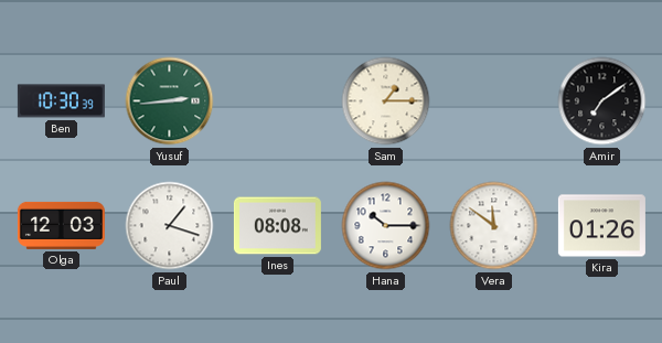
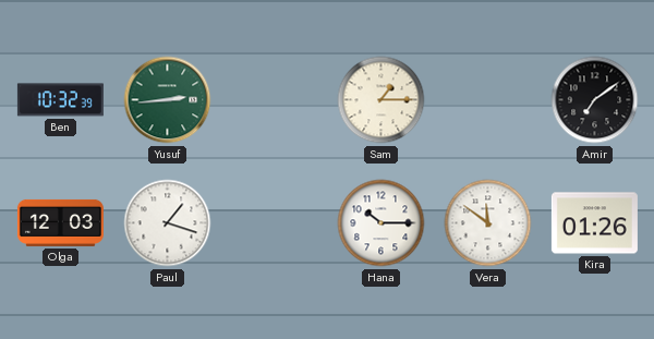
Ben: 10:30 -> 10:32
Ines: 08:08 -> none
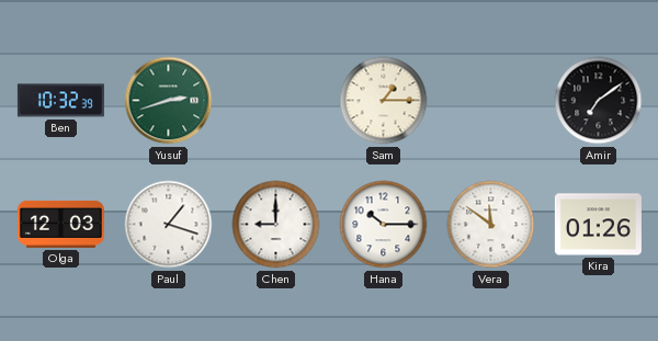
Yusuf: 2:44 -> 2:42
Chen: none -> 9:00
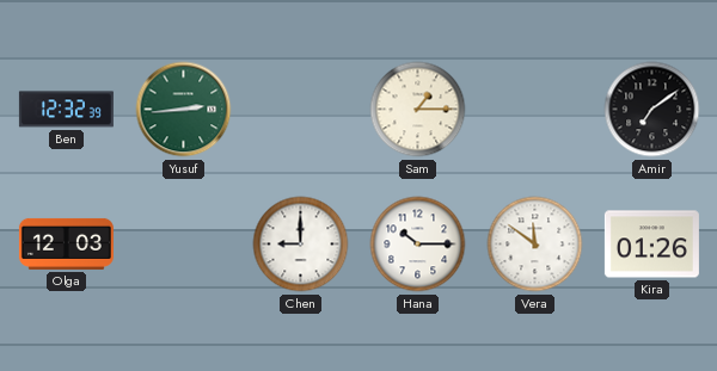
Ben: 10:32 -> 12:32
Yusuf: 2:42 -> 2:44
Paul: 1:18 -> none
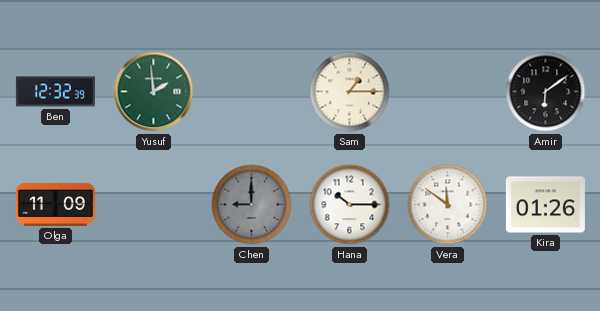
Yusuf: 2:44 -> 1:59
Amir: 7:09 -> 6:09
Olga: 12:03 -> 11:09
Chen dial: white -> grey
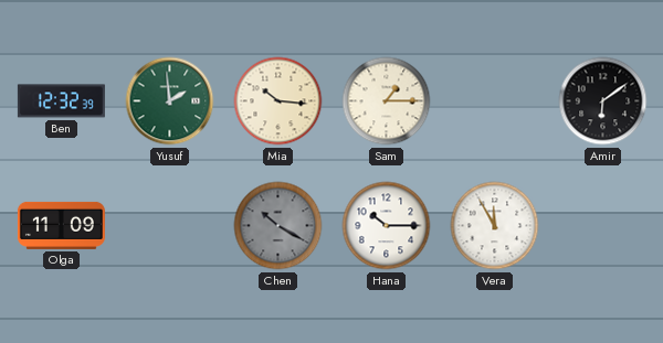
Mia: none -> 10:16
Chen: 9:00 -> 10:20
Vera: 11:51 -> 11:55
Kira: 01:26 -> none
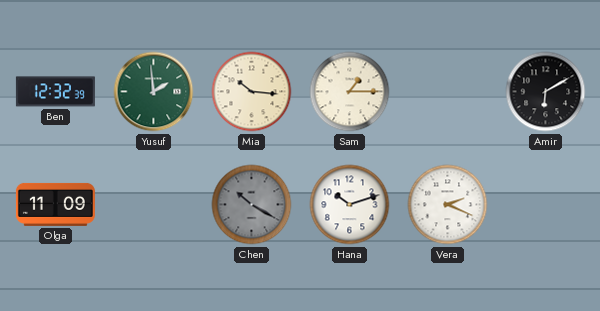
Amir: 6:09 -> 6:10
Hana: 10:15 -> 10:12
Vera: 11:55 -> 2:19
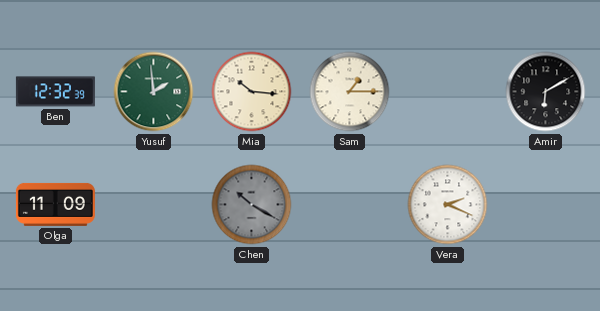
Hana: 10:12 -> none
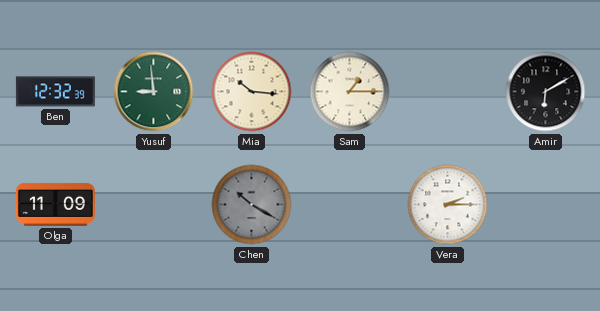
Yusuf: 1:59 -> 8:59
Vera: 2:19 -> 2:15
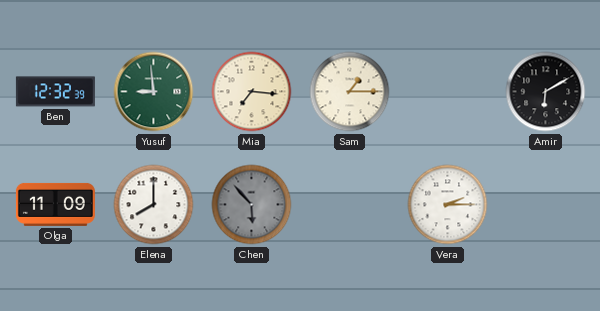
Mia: 10:16 -> 7:16
Elena: none -> 8:00
Chen: 10:20 -> 5:53
